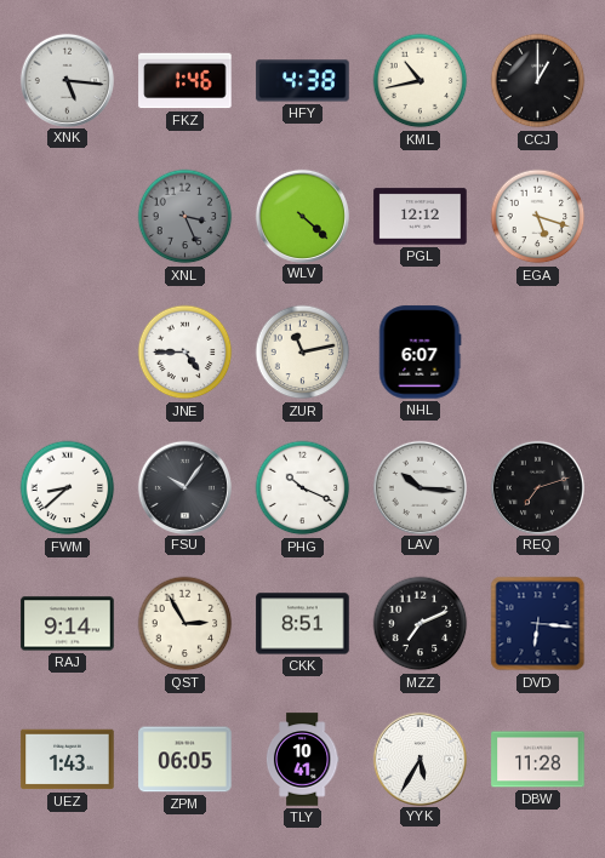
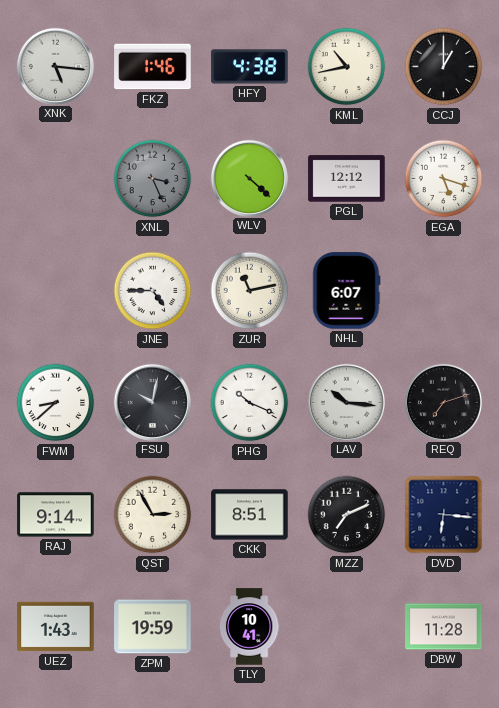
FSU: 10:06 -> 10:02
ZPM: 06:05 -> 19:59
YYK: 5:35 -> none
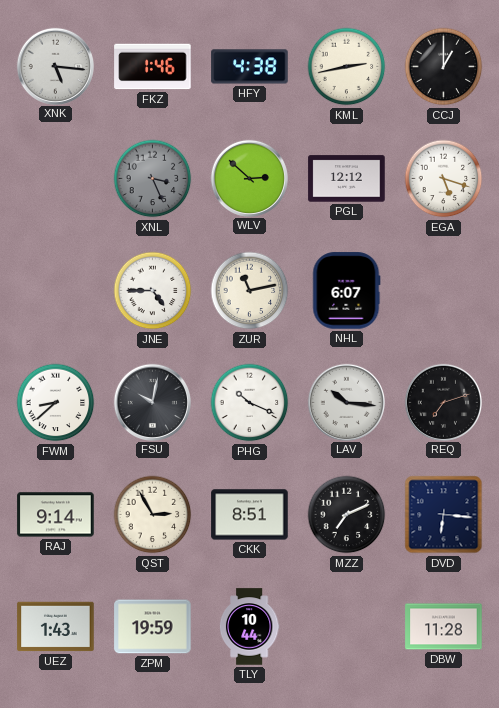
KML: 10:43 -> 2:43
WLV: 4:22 -> 2:52
TLY: 10:41 -> 10:44
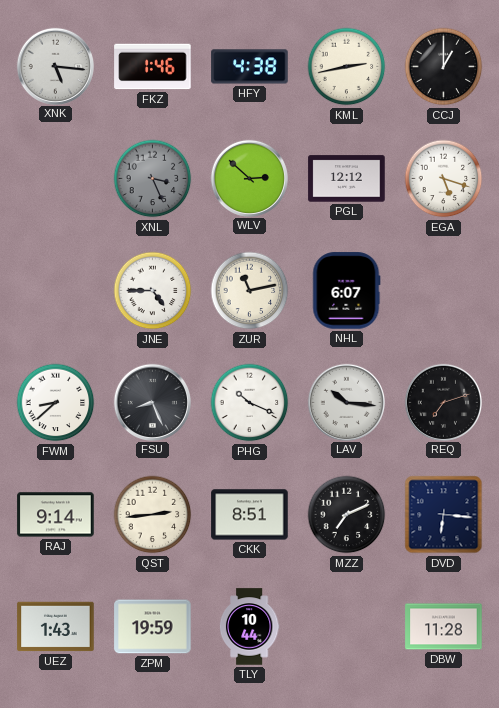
FSU: 10:02 -> 8:26
QST: 2:55 -> 2:44
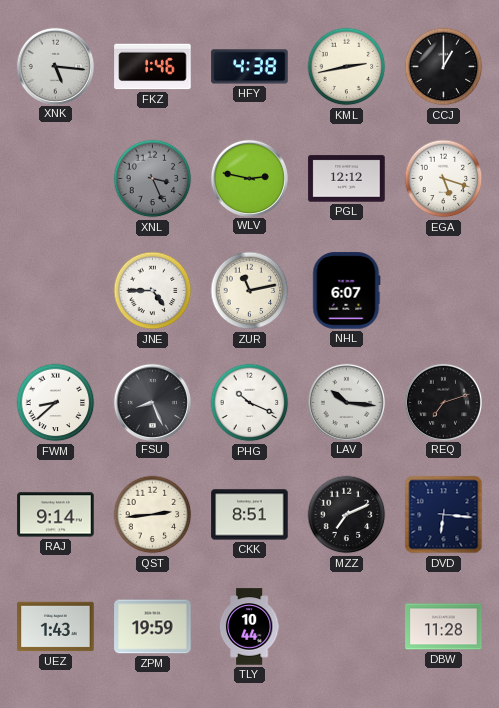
WLV: 2:52 -> 2:47
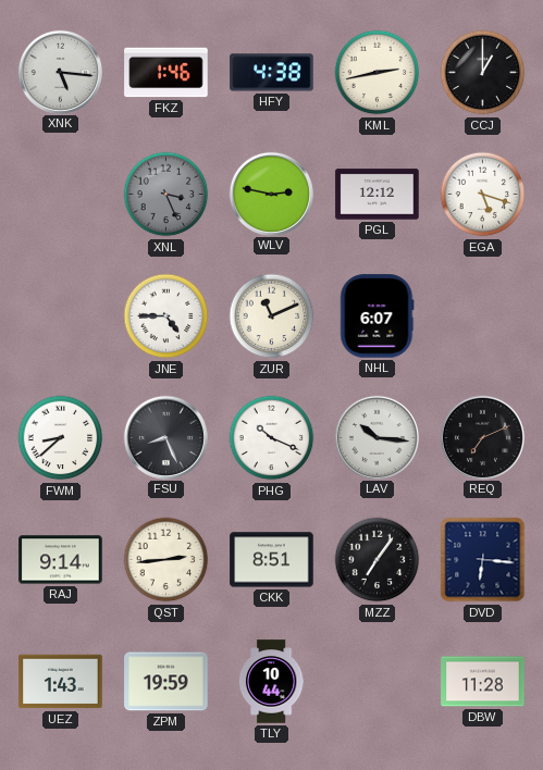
ZUR: 11:13 -> 11:11
REQ: 7:12 -> 7:11
MZZ: 7:11 -> 7:06
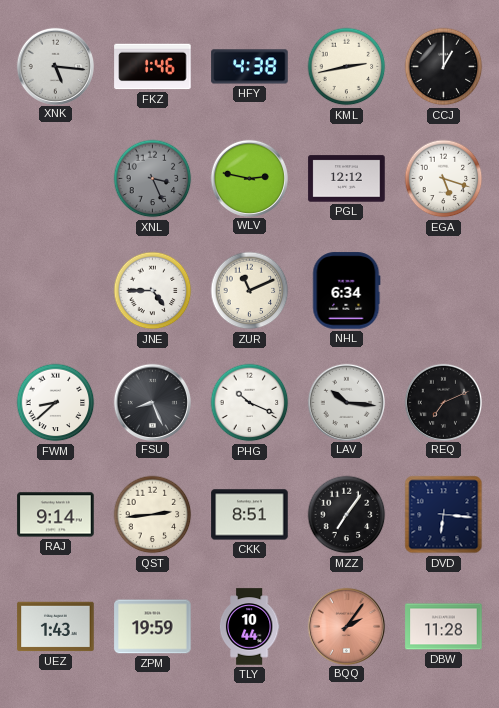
NHL: 6:07 -> 6:34
BQQ: none -> 2:06
